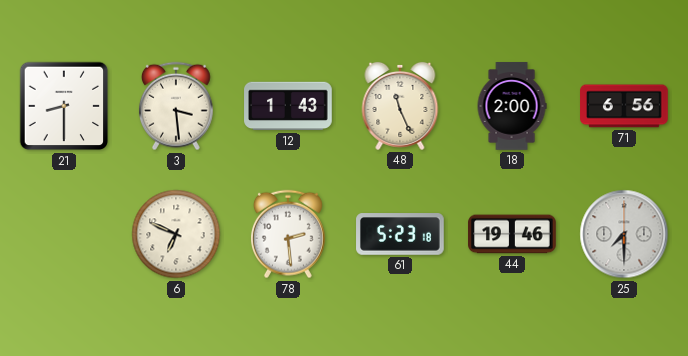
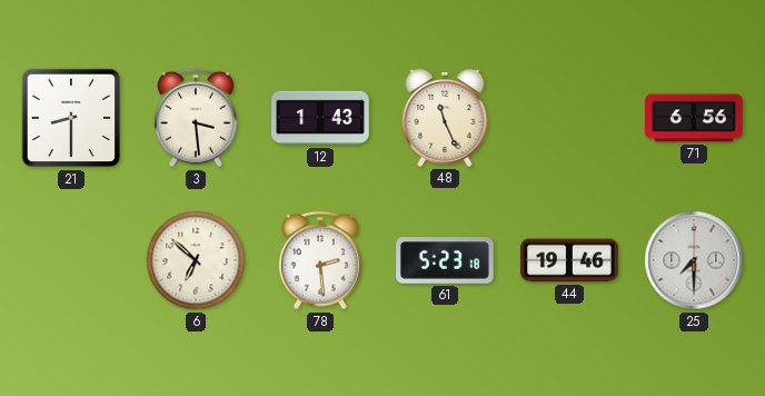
18: 2:00 -> none
6: 6:49 -> 6:52
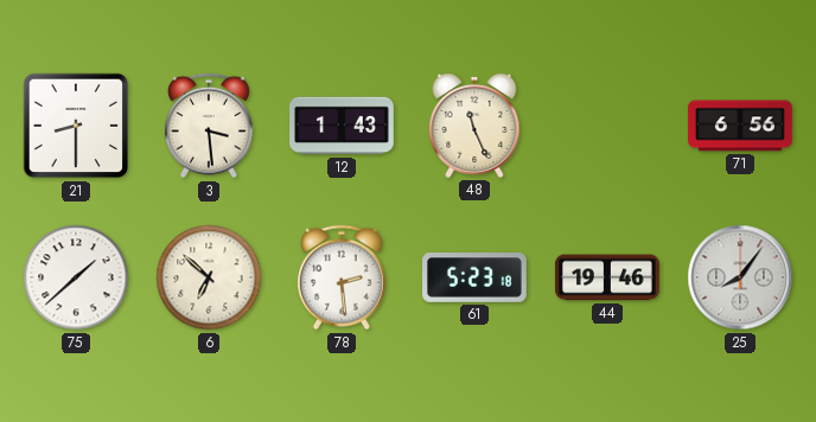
75: none -> 1:38
25: 7:30 -> 8:06
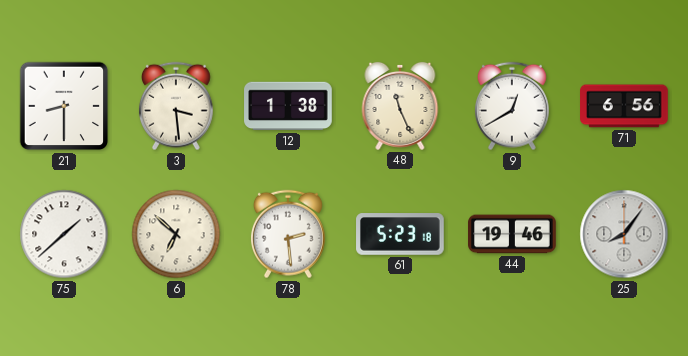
12: 1:43 -> 1:38
9: none -> 12:40
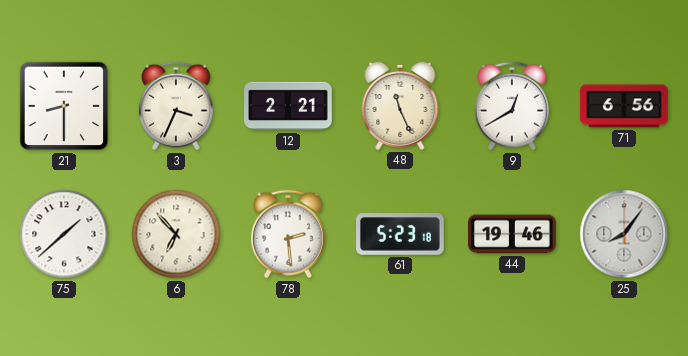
3: 3:29 -> 3:34
12: 1:38 -> 2:21
6: 6:52 -> 6:53
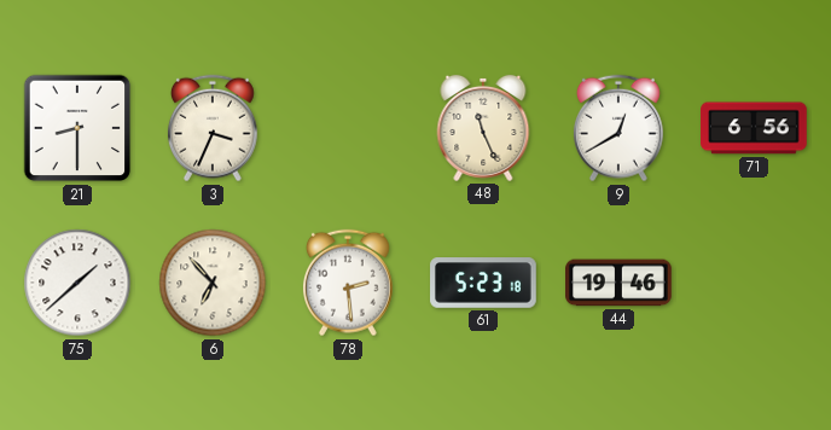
12: 2:21 -> none
25: 8:06 -> none
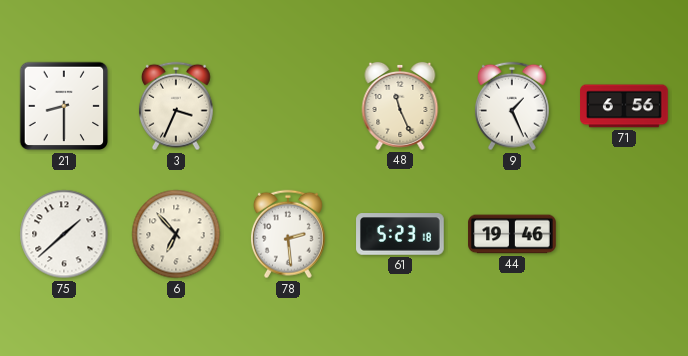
9: 12:40 -> 1:26
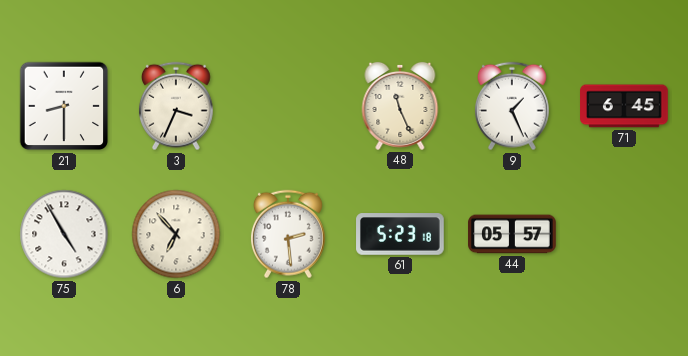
71: 6:56 -> 6:45
75: 1:38 -> 4:55
44: 19:46 -> 05:57
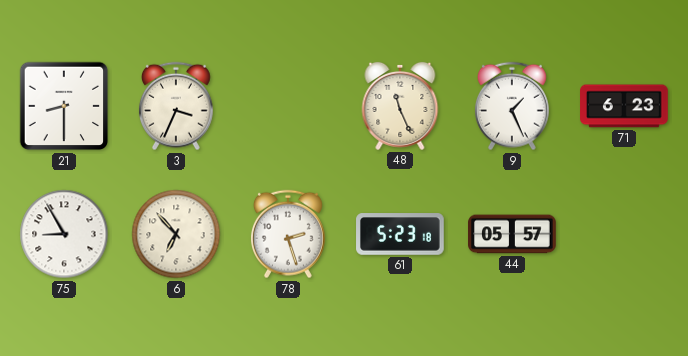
71: 6:45 -> 6:23
75: 4:55 -> 8:55
78: 2:29 -> 2:27
